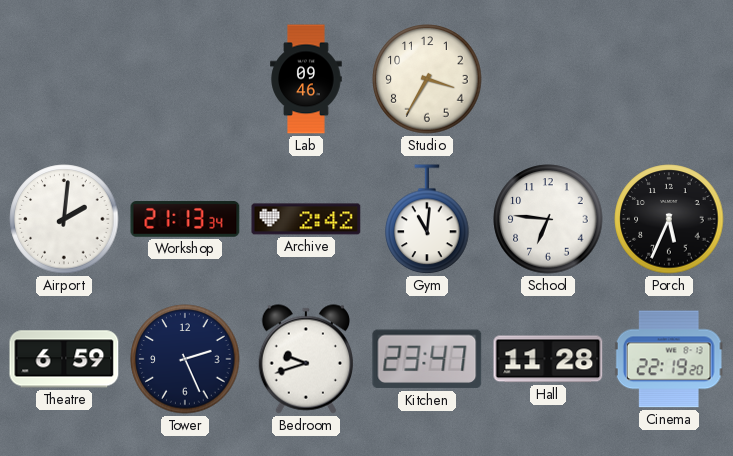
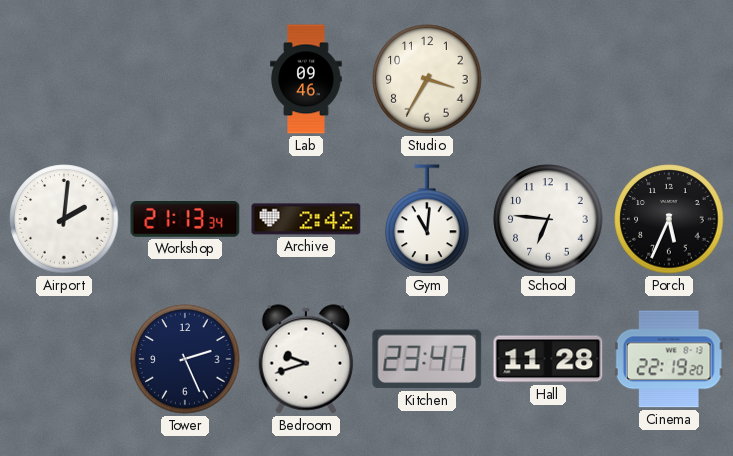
Theatre: 6:59 -> none
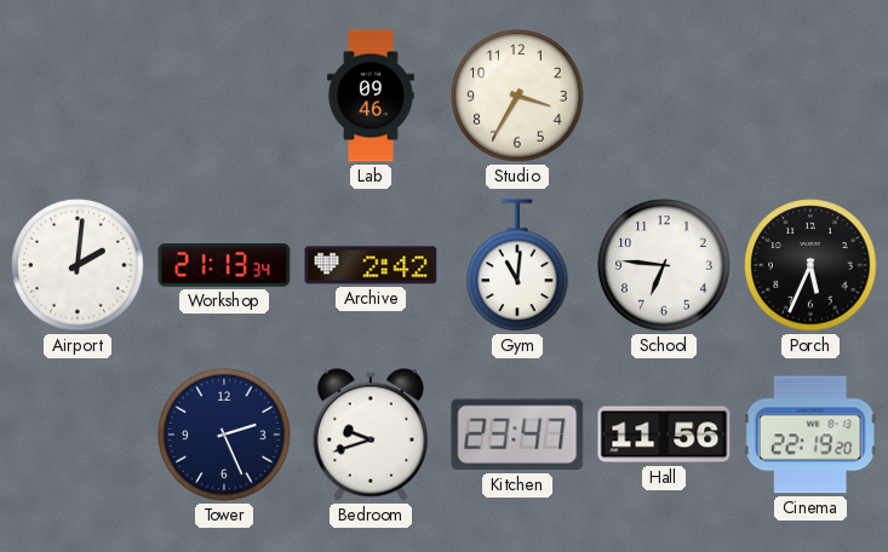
Hall: 11:28 -> 11:56
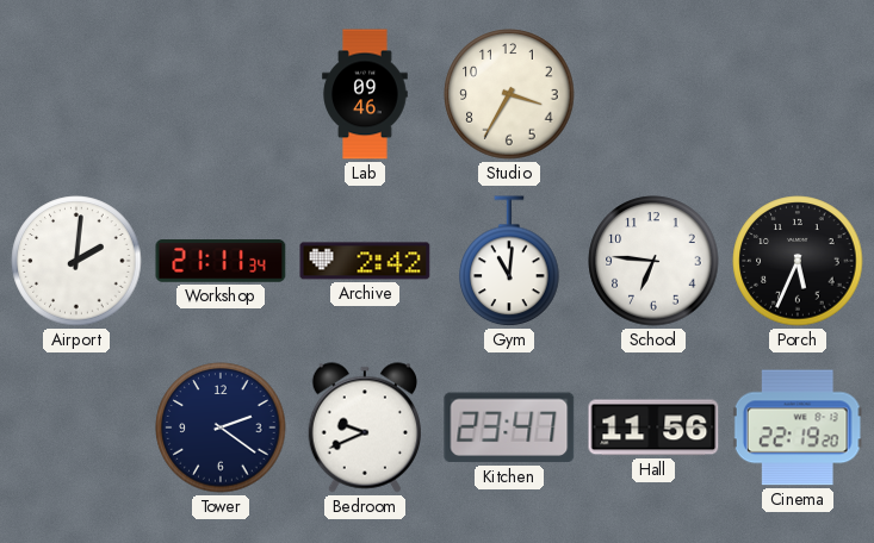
Workshop: 21:13 -> 21:11
Tower: 2:26 -> 2:21
Bedroom: 9:42 -> 9:41
